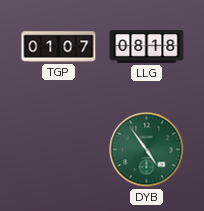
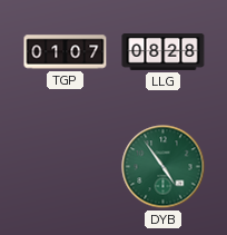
LLG: 08:18 -> 08:28
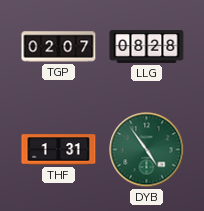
TGP: 01:07 -> 02:07
THF: none -> 1:31
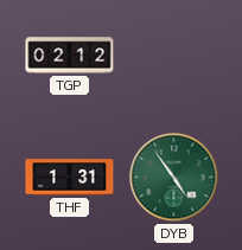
TGP: 02:07 -> 02:12
LLG: 08:28 -> none
